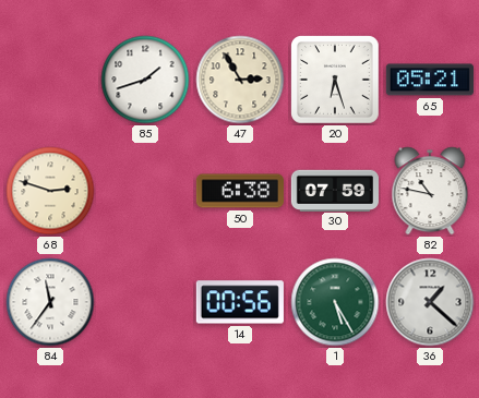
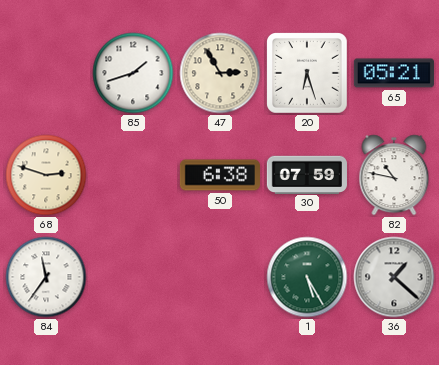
14: 00:56 -> none
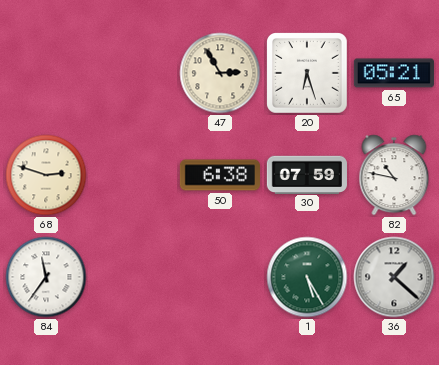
85: 1:42 -> none
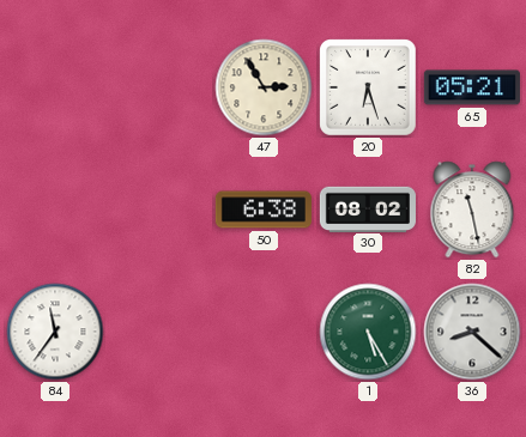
68: 2:48 -> none
30: 07:59 -> 08:02
82: 10:47 -> 11:28
36: 1:22 -> 8:22
